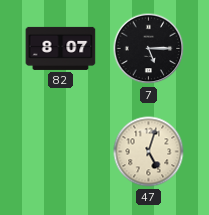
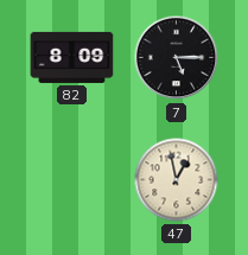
82: 8:07 -> 8:09
47: 5:03 -> 12:58
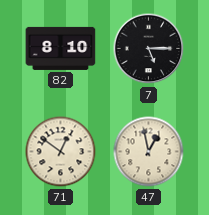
82: 8:09 -> 8:10
71: none -> 12:51
